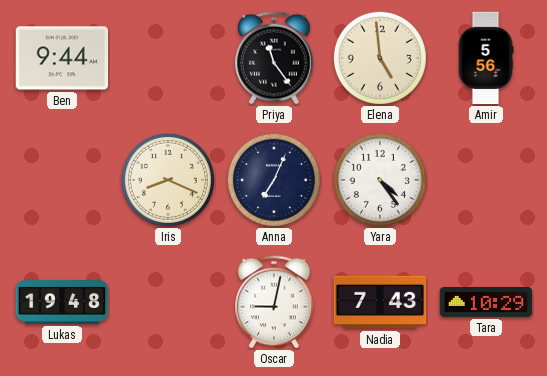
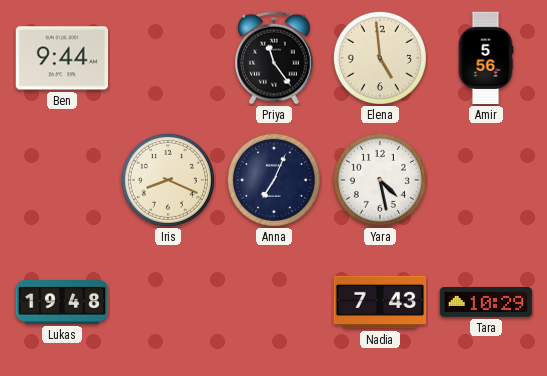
Yara: 4:24 -> 4:28
Oscar: 9:02 -> none
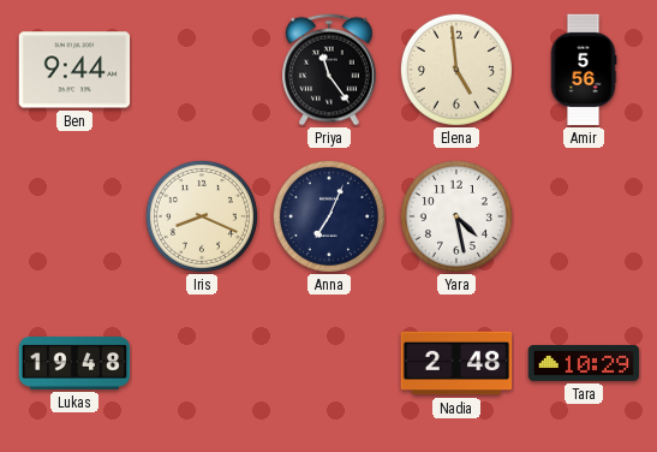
Nadia: 7:43 -> 2:48
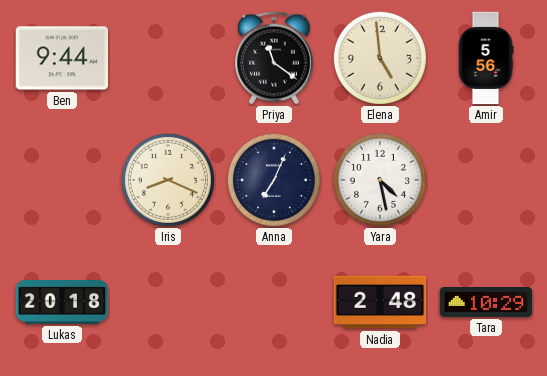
Priya: 11:24 -> 11:21
Lukas: 19:48 -> 20:18
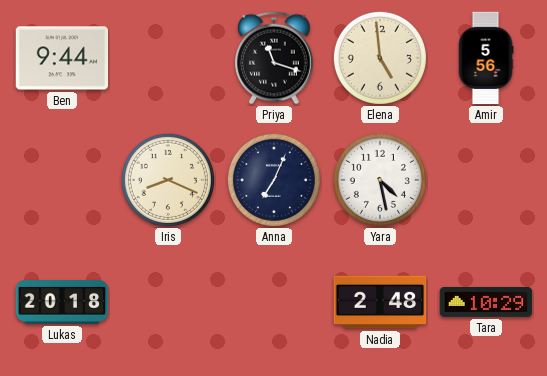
Priya: 11:21 -> 11:18
